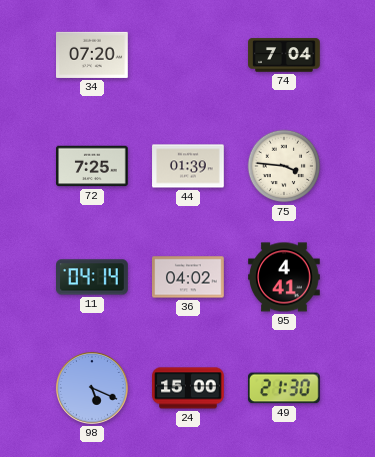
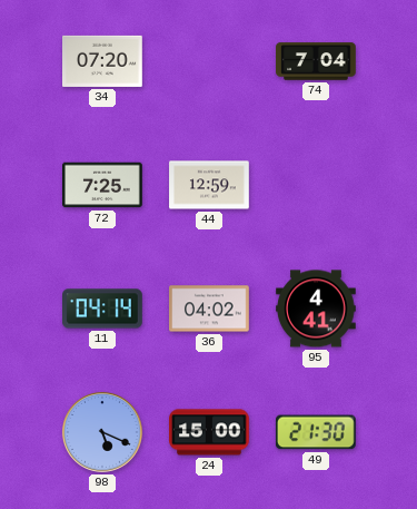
44: 01:39 -> 12:59
75: 3:46 -> none
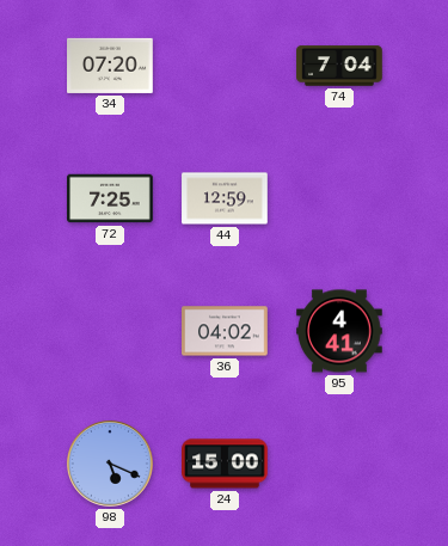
11: 04:14 -> none
49: 21:30 -> none
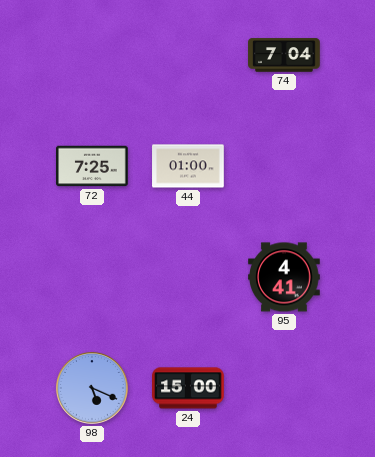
34: 07:20 -> none
44: 12:59 -> 01:00
36: 04:02 -> none
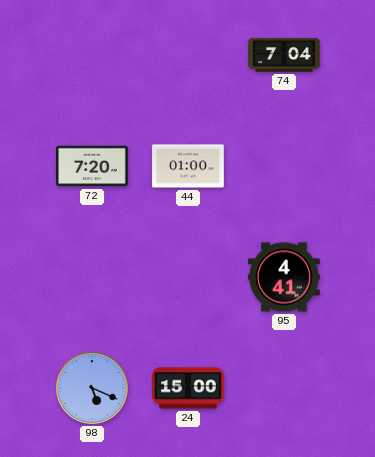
72: 7:25 -> 7:20
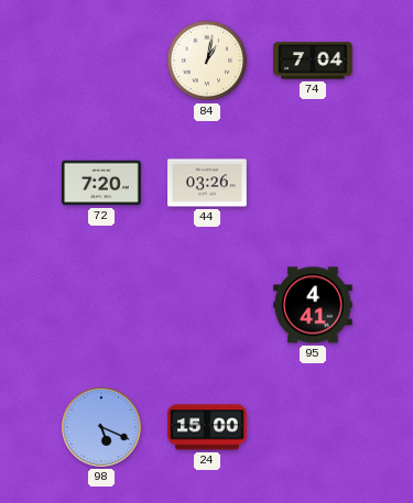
84: none -> 1:02
44: 01:00 -> 03:26
